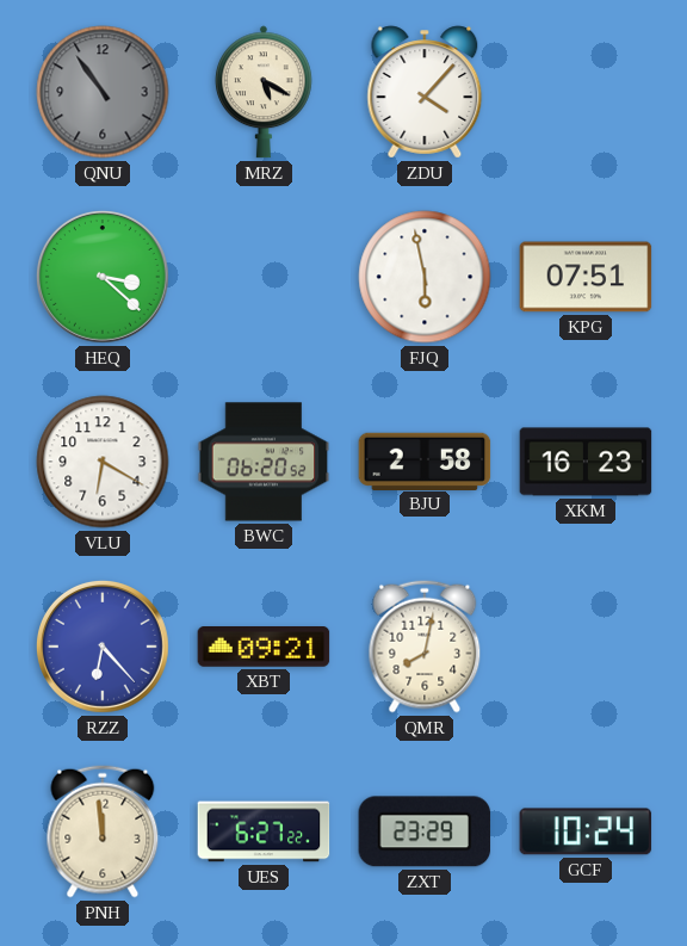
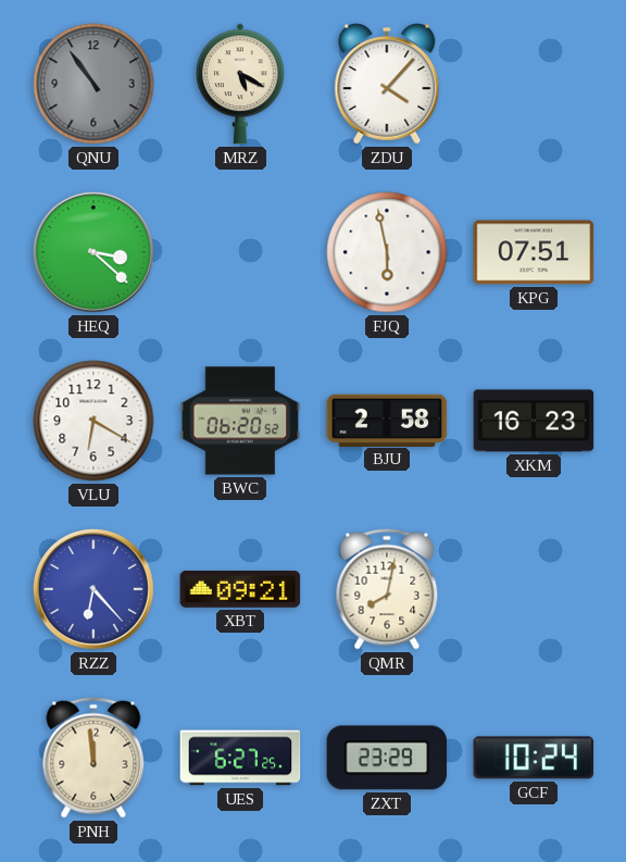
UES: 6:27:22 -> 6:27:25
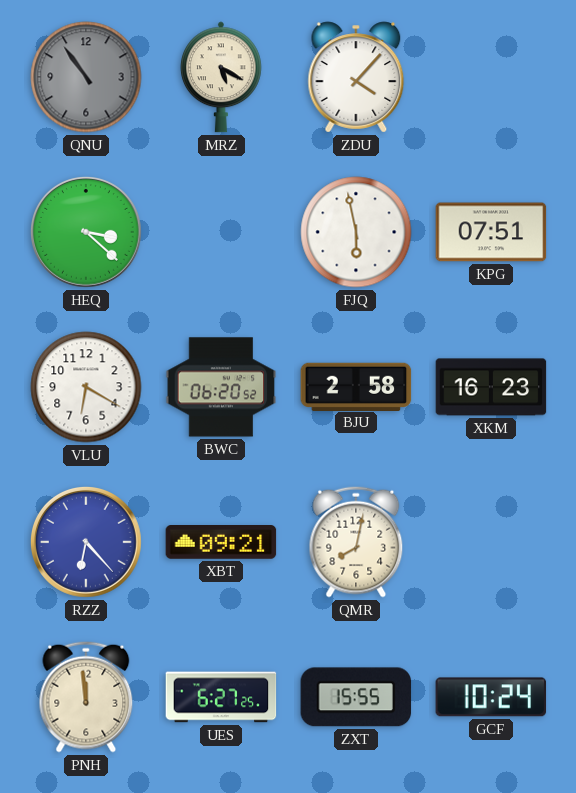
ZXT: 23:29 -> 15:55
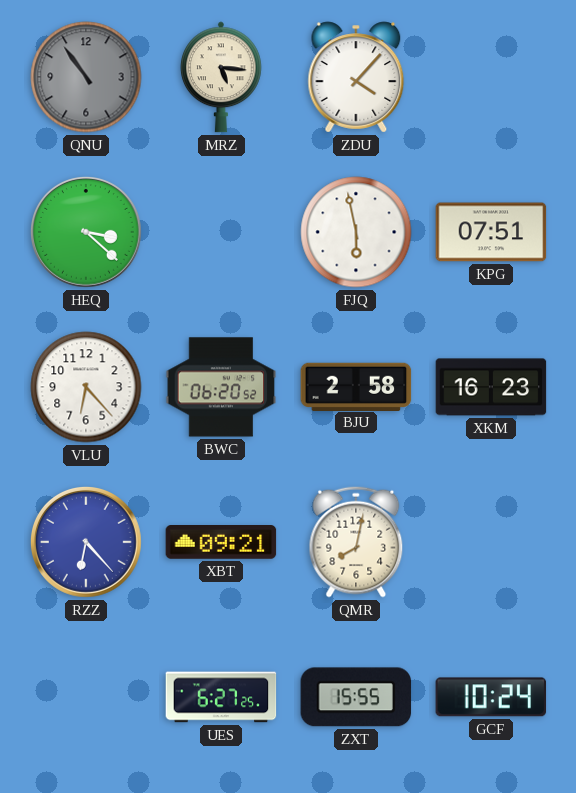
MRZ: 5:20 -> 5:16
VLU: 6:20 -> 6:23
PNH: 11:59 -> none
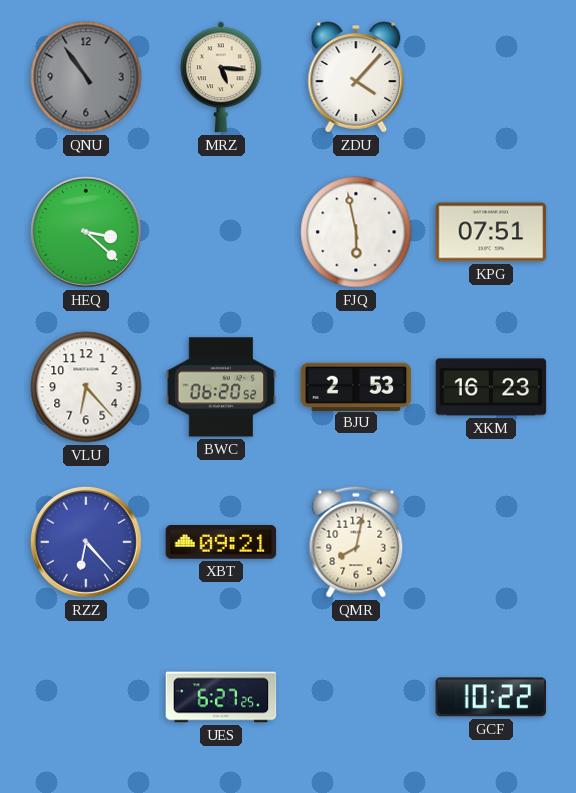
BJU: 2:58 -> 2:53
ZXT: 15:55 -> none
GCF: 10:24 -> 10:22
